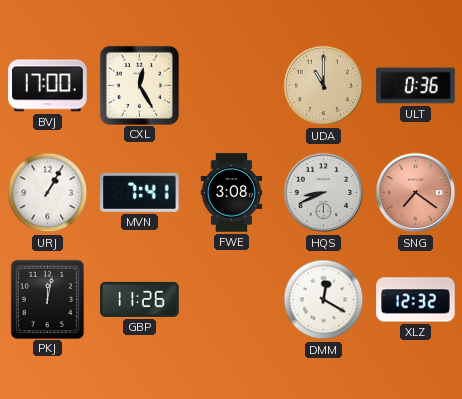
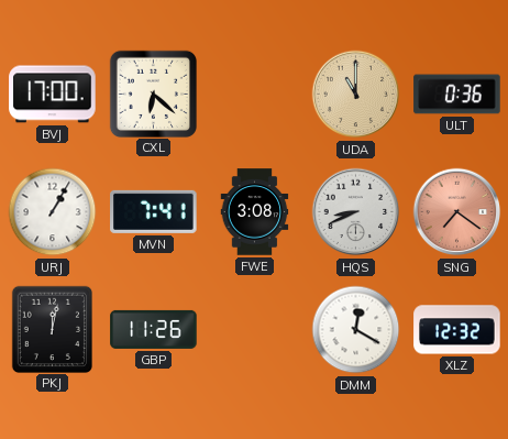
CXL: 12:25 -> 6:22
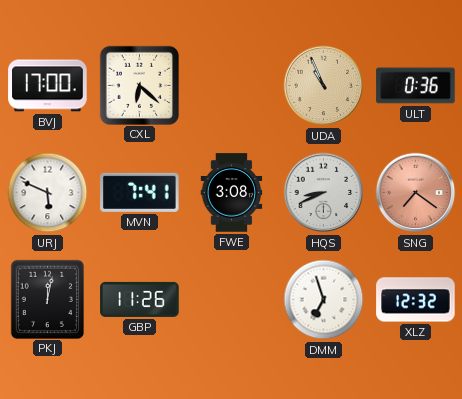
UDA: 11:00 -> 10:56
URJ: 1:05 -> 5:49
DMM: 12:20 -> 6:57
